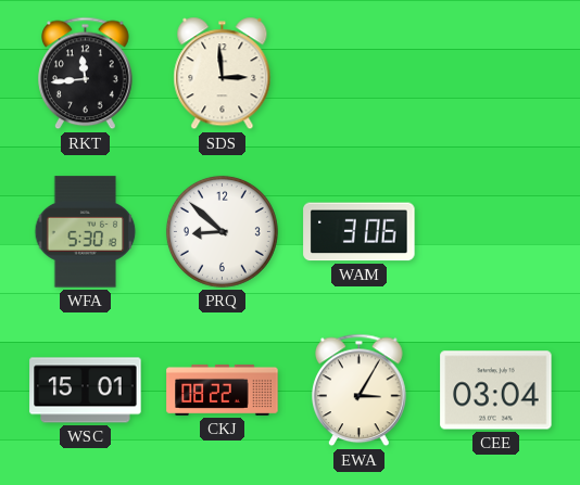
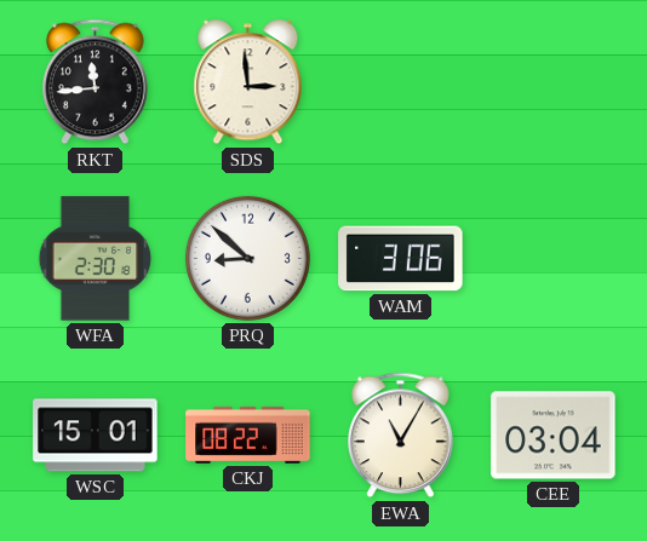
WFA: 5:30 -> 2:30
EWA: 3:05 -> 11:05
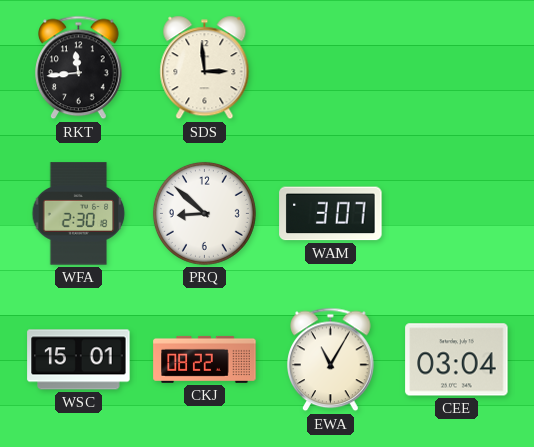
WAM: 3:06 -> 3:07
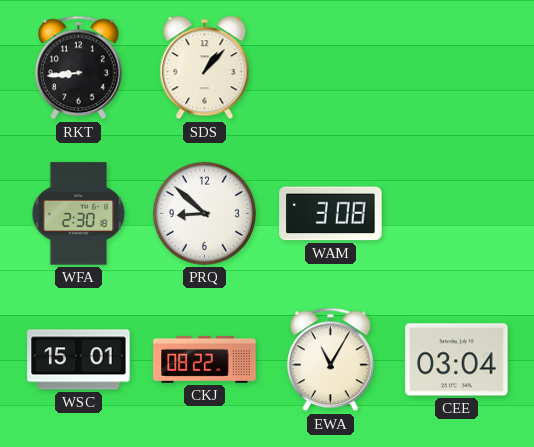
RKT: 11:44 -> 8:44
SDS: 2:59 -> 1:07
WAM: 3:07 -> 3:08
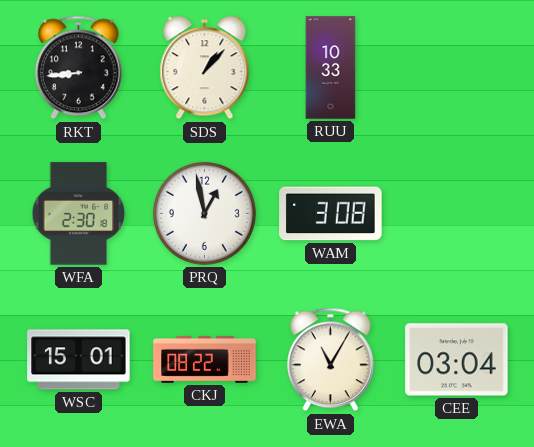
RUU: none -> 10:33
PRQ: 8:52 -> 12:58
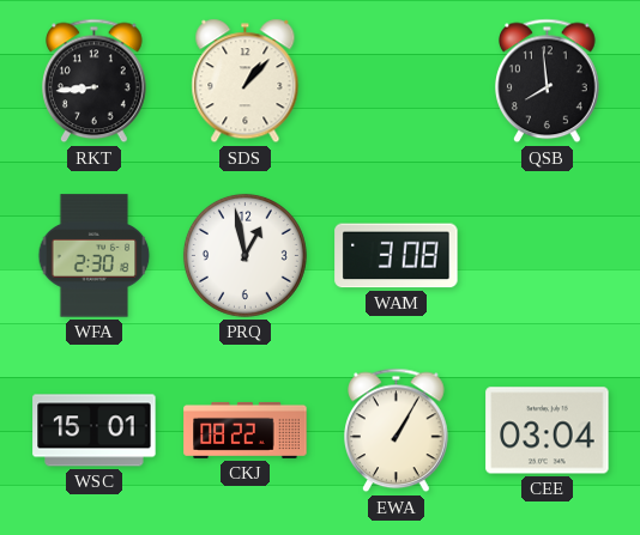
RUU: 10:33 -> none
QSB: none -> 7:59
EWA: 11:05 -> 1:05
